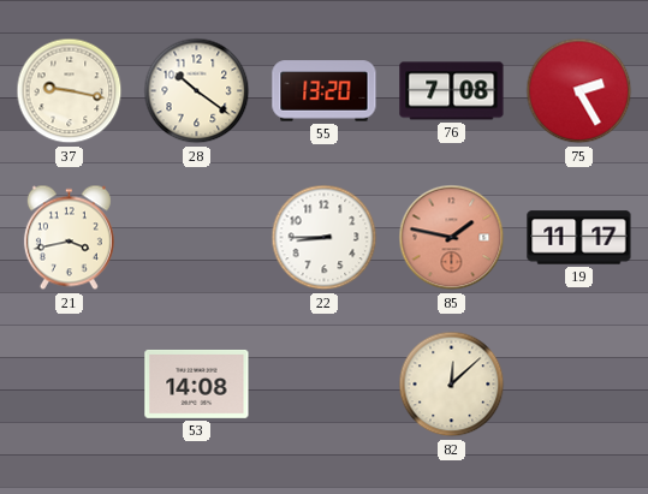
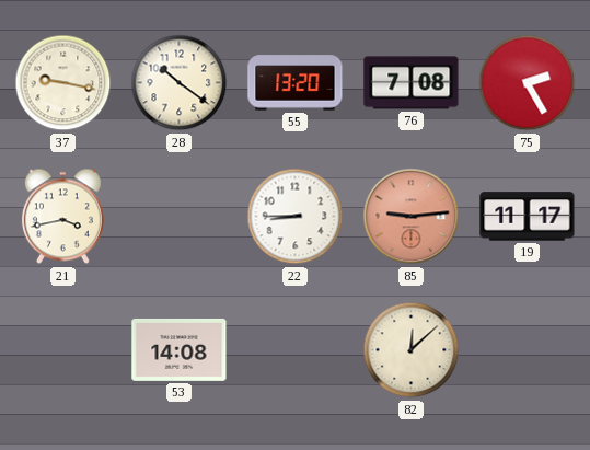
85: 1:47 -> 9:14
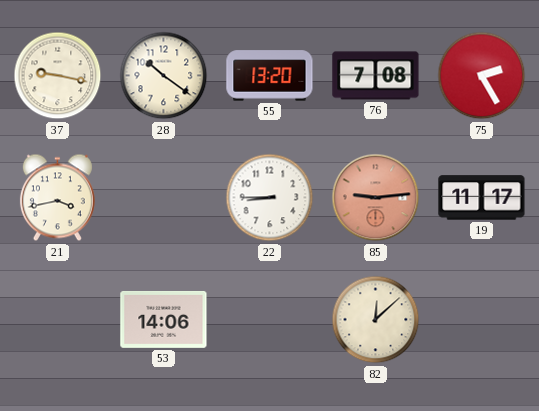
53: 14:08 -> 14:06
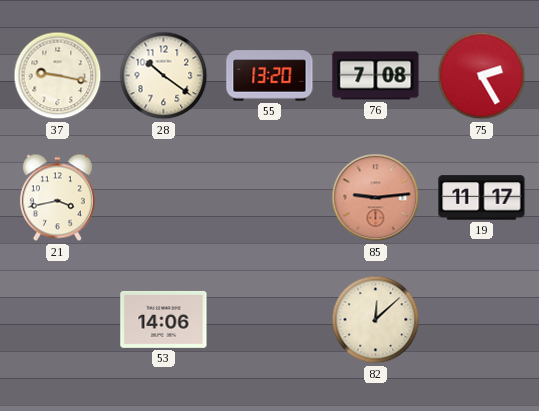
22: 8:45 -> none
